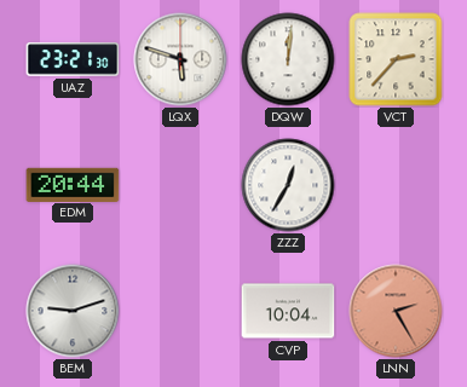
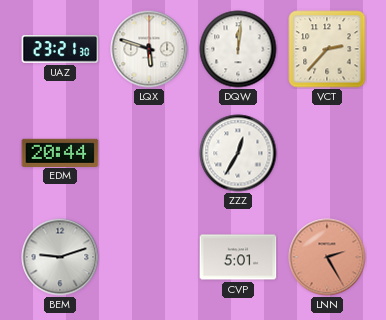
CVP: 10:04 -> 5:01
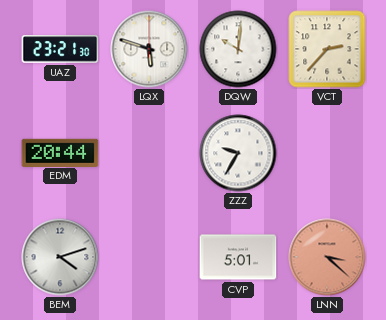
DQW: 12:01 -> 10:01
ZZZ: 12:35 -> 9:35
BEM: 9:12 -> 4:12
LNN: 2:25 -> 3:22
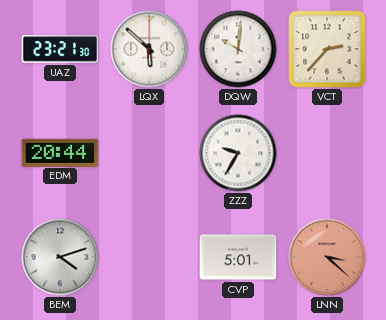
LQX: 5:48 -> 5:52
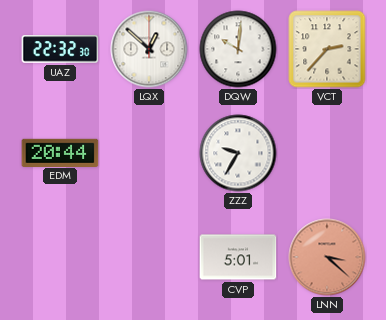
UAZ: 23:21 -> 22:32
LQX: 5:52 -> 12:52
BEM: 4:12 -> none
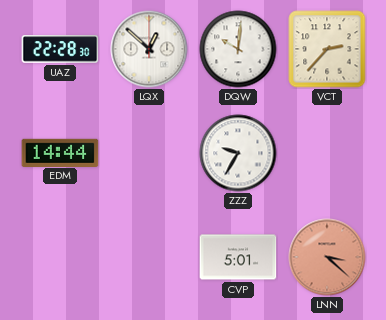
UAZ: 22:32 -> 22:28
EDM: 20:44 -> 14:44
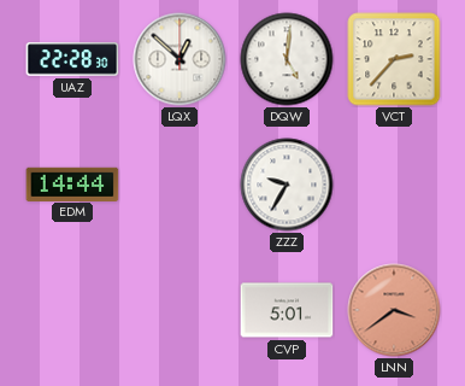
DQW: 10:01 -> 5:01
LNN: 3:22 -> 3:39
